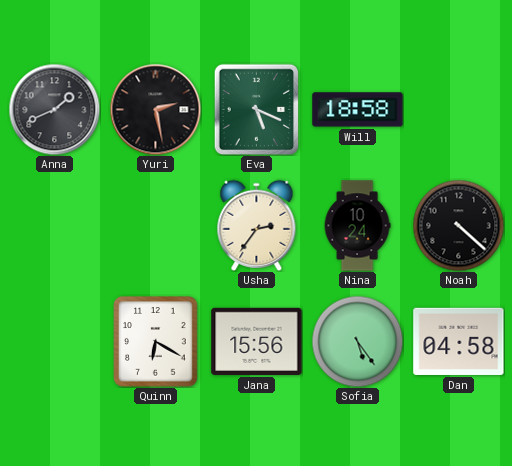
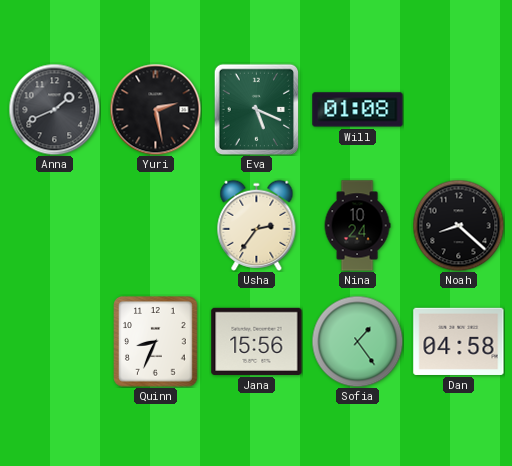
Will: 18:58 -> 01:08
Noah: 4:22 -> 8:22
Quinn: 6:20 -> 8:34
Sofia: 5:24 -> 1:24
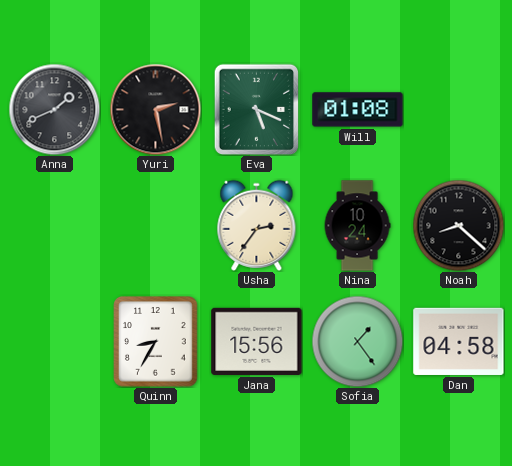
Quinn: 8:34 -> 8:35
